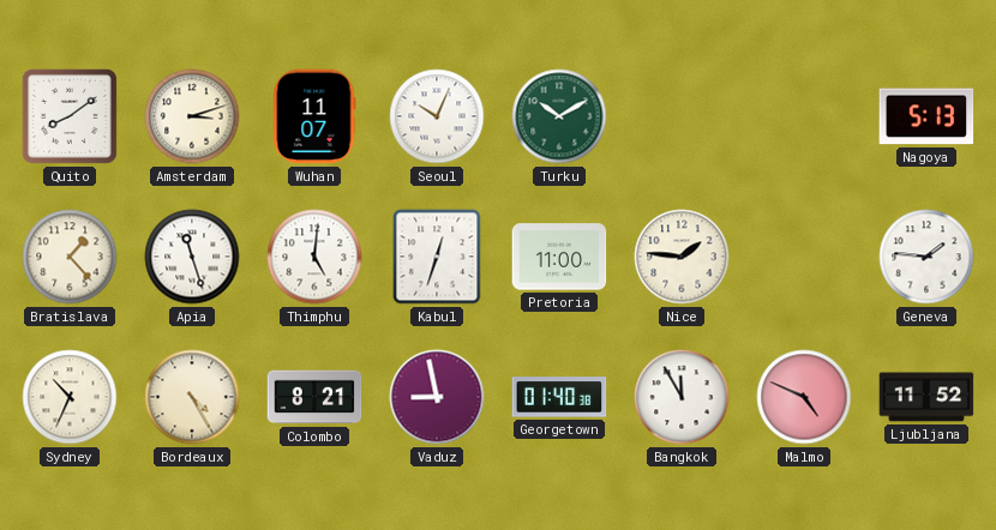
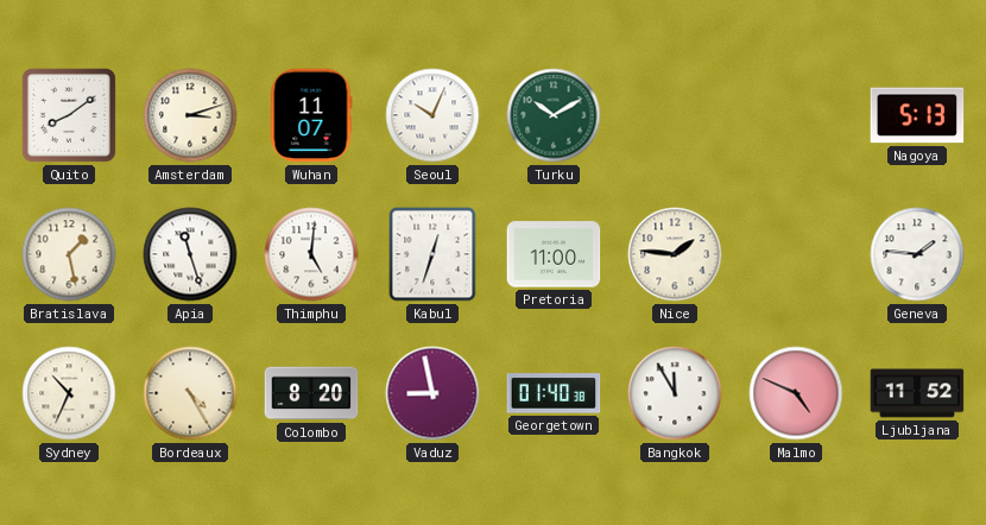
Bratislava: 1:23 -> 1:28
Colombo: 8:21 -> 8:20
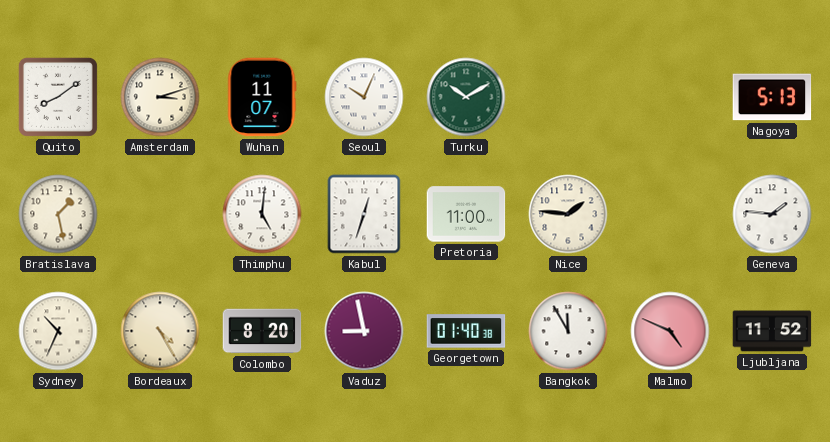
Apia: 11:27 -> none
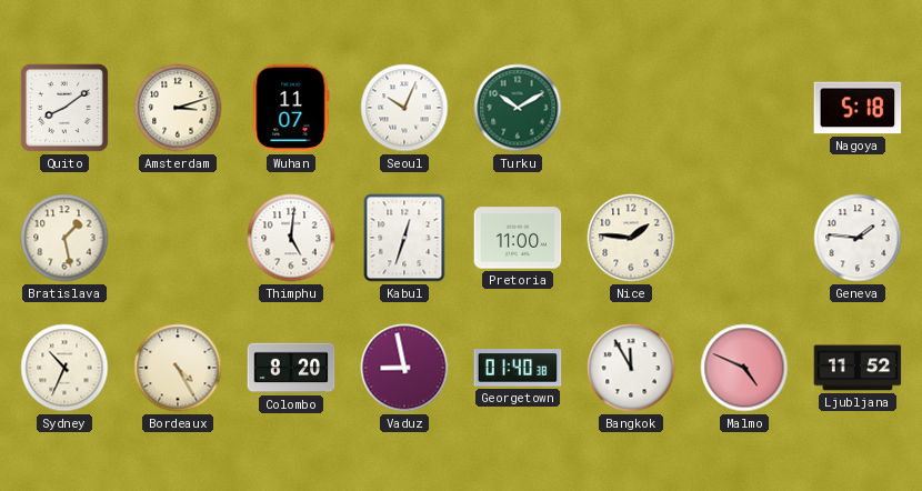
Nagoya: 5:13 -> 5:18
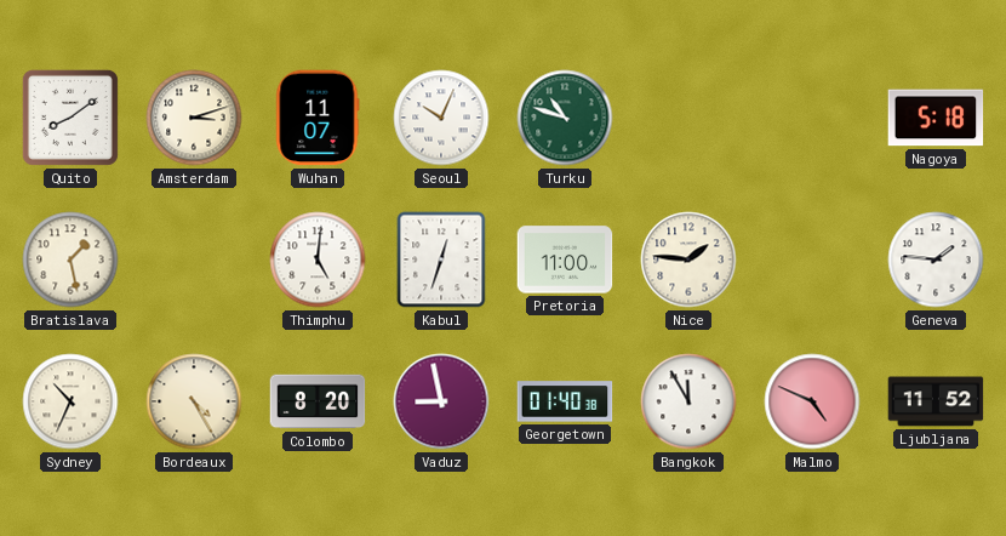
Turku: 10:10 -> 10:48
